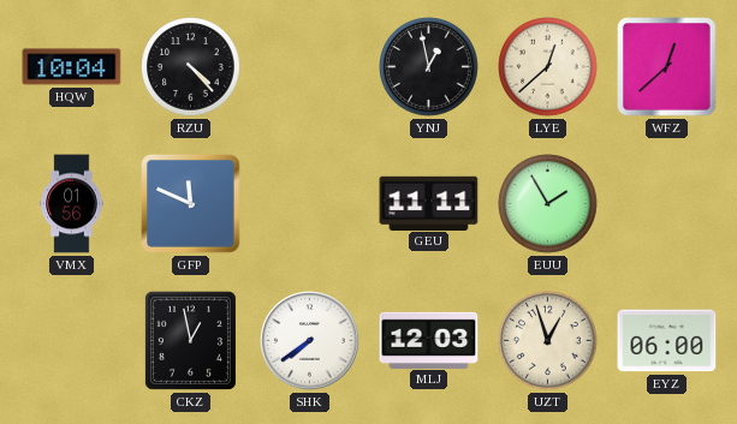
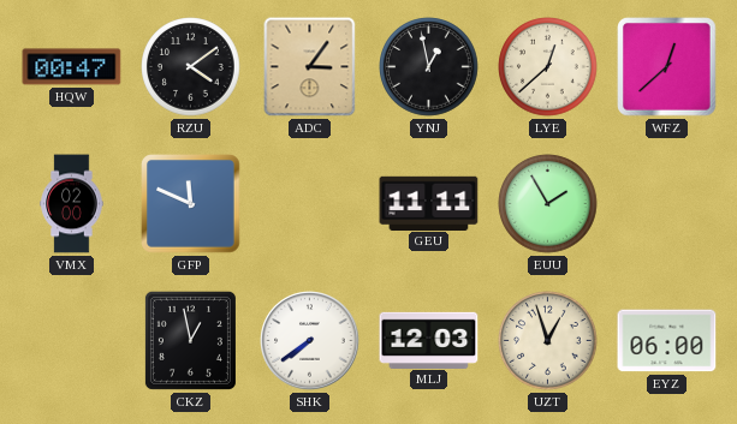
HQW: 10:04 -> 00:47
RZU: 4:23 -> 4:09
ADC: none -> 3:06
VMX: 01:56 -> 02:00
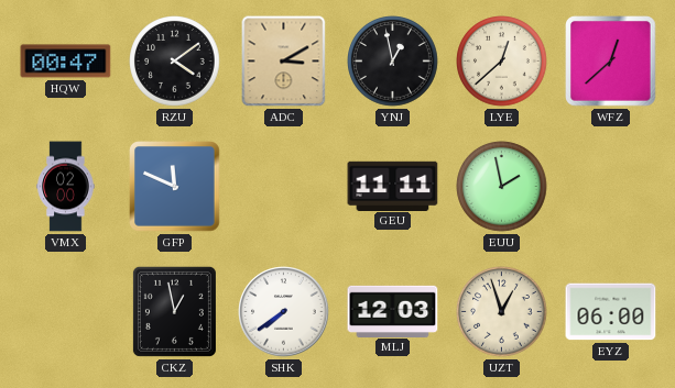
ADC: 3:06 -> 3:10
EUU: 1:55 -> 1:58
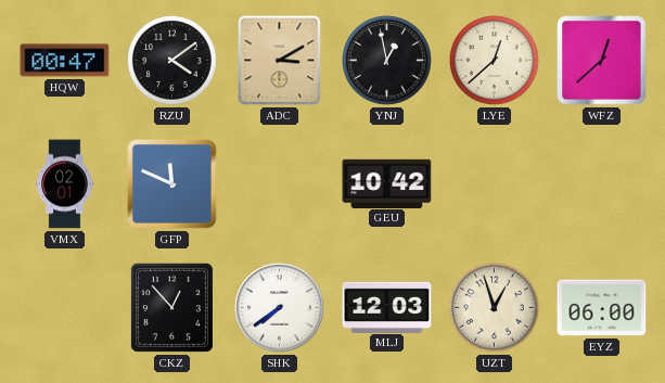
VMX: 02:00 -> 02:01
GEU: 11:11 -> 10:42
EUU: 1:58 -> none
CKZ: 12:58 -> 12:53
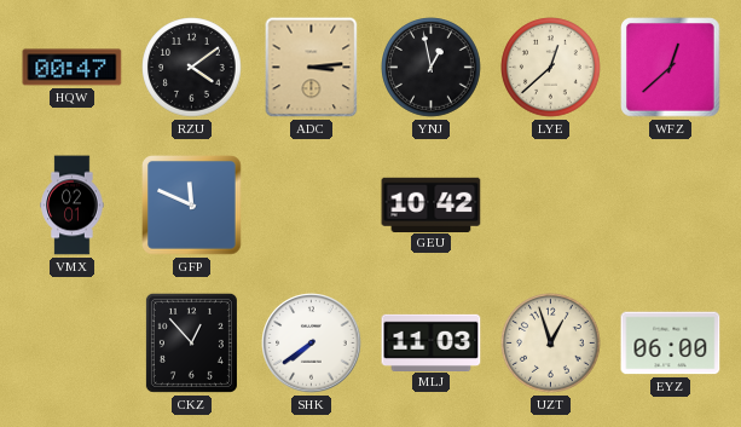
ADC: 3:10 -> 3:14
MLJ: 12:03 -> 11:03
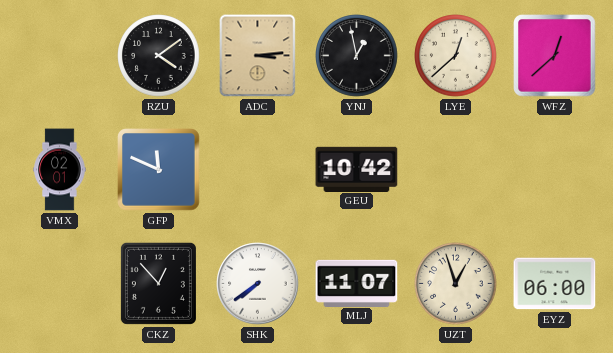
HQW: 00:47 -> none
MLJ: 11:03 -> 11:07
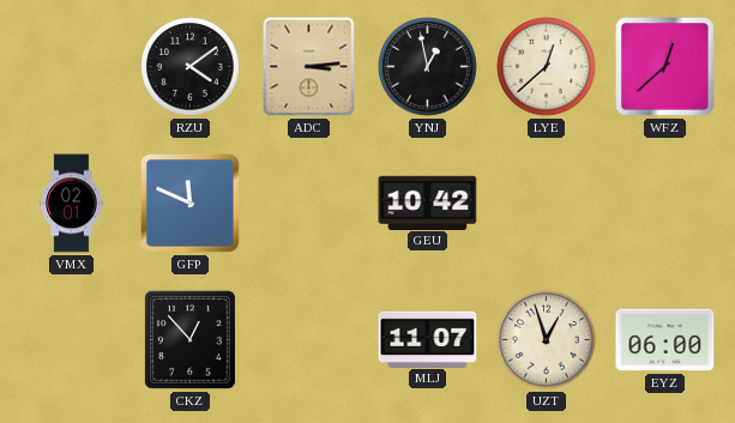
SHK: 7:39 -> none
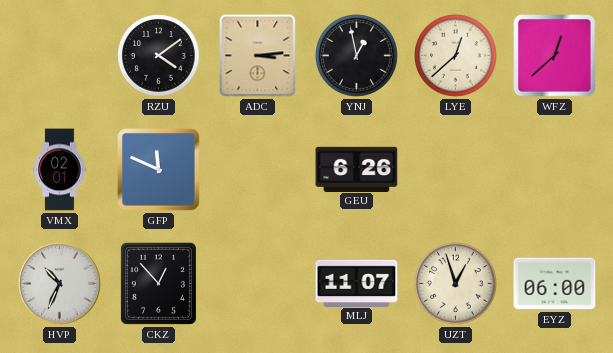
GEU: 10:42 -> 6:26
HVP: none -> 10:34
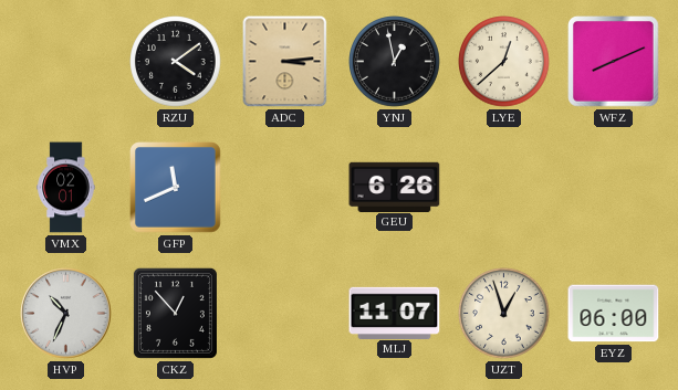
WFZ: 12:38 -> 8:11
GFP: 11:49 -> 11:41
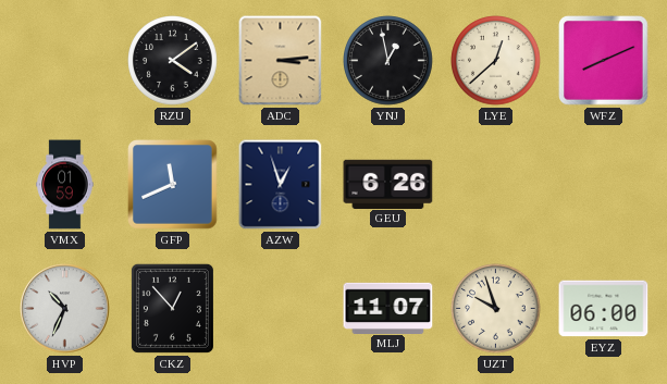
VMX: 02:01 -> 01:59
AZW: none -> 12:57
UZT: 12:57 -> 9:57
